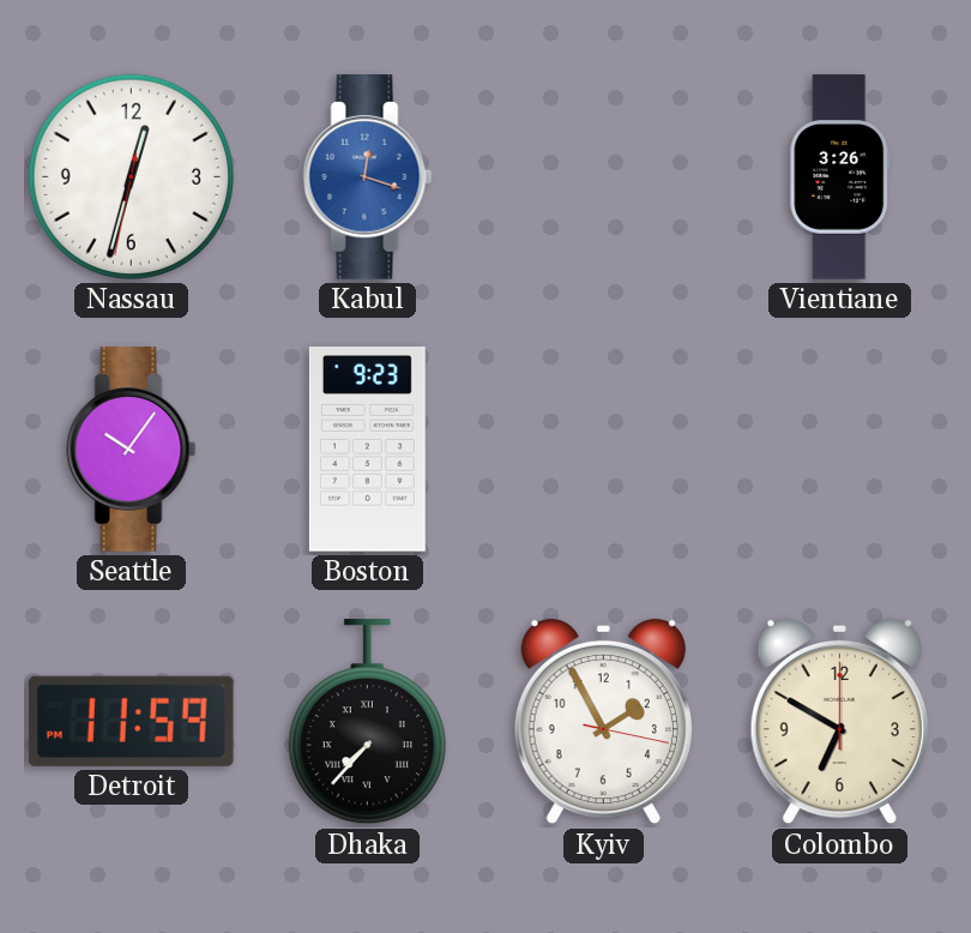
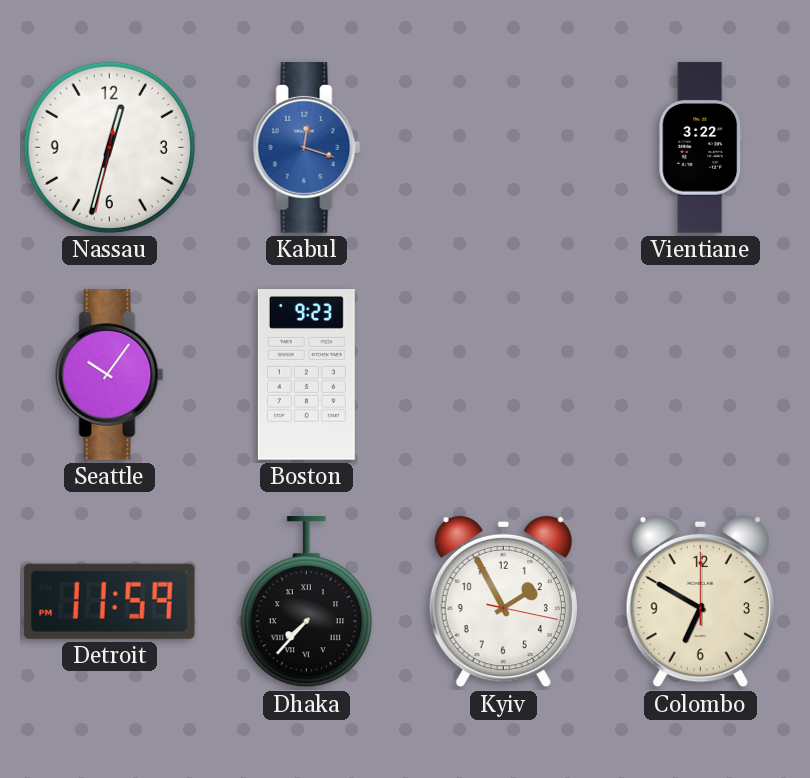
Vientiane: 3:26 -> 3:22
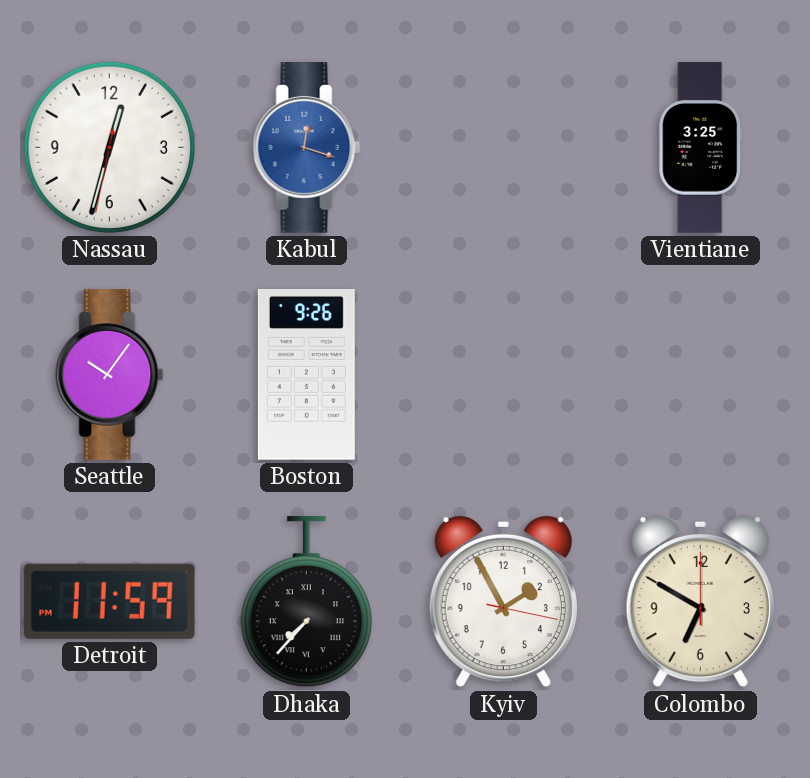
Vientiane: 3:22 -> 3:25
Boston: 9:23 -> 9:26
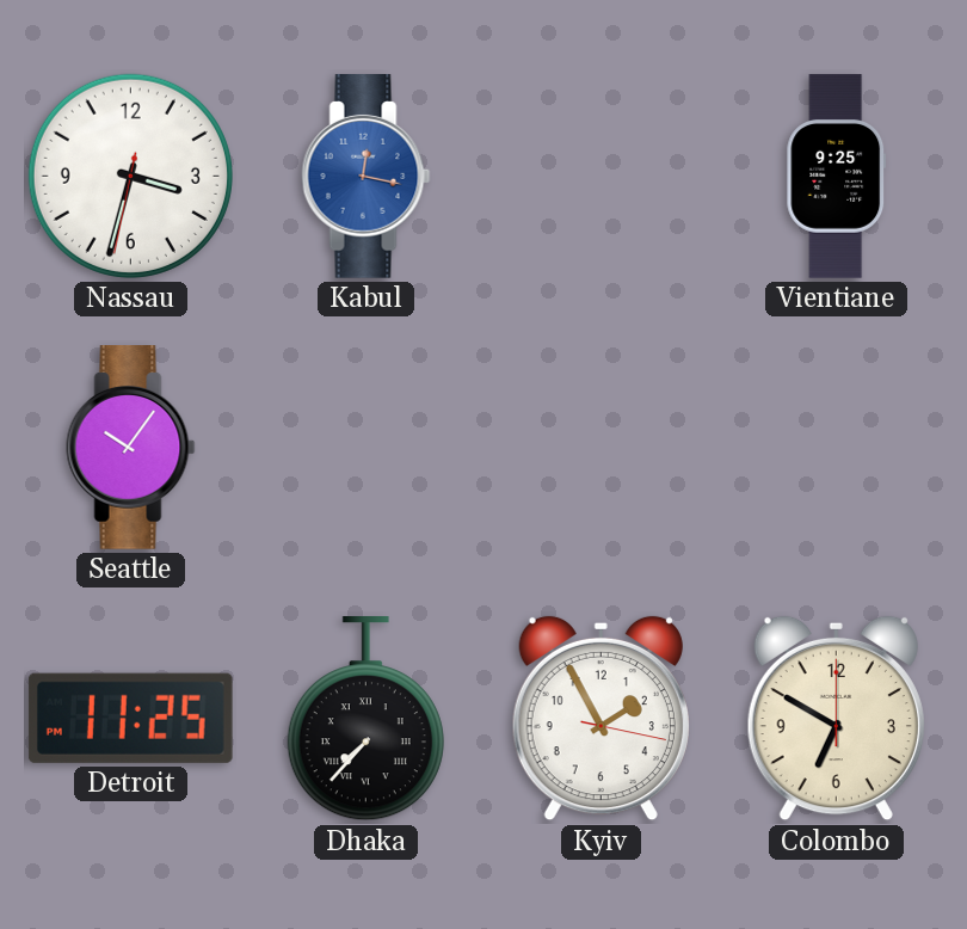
Nassau: 12:32 -> 3:32
Kabul: 12:18 -> 12:17
Vientiane: 3:25 -> 9:25
Boston: 9:26 -> none
Detroit: 11:59 -> 11:25
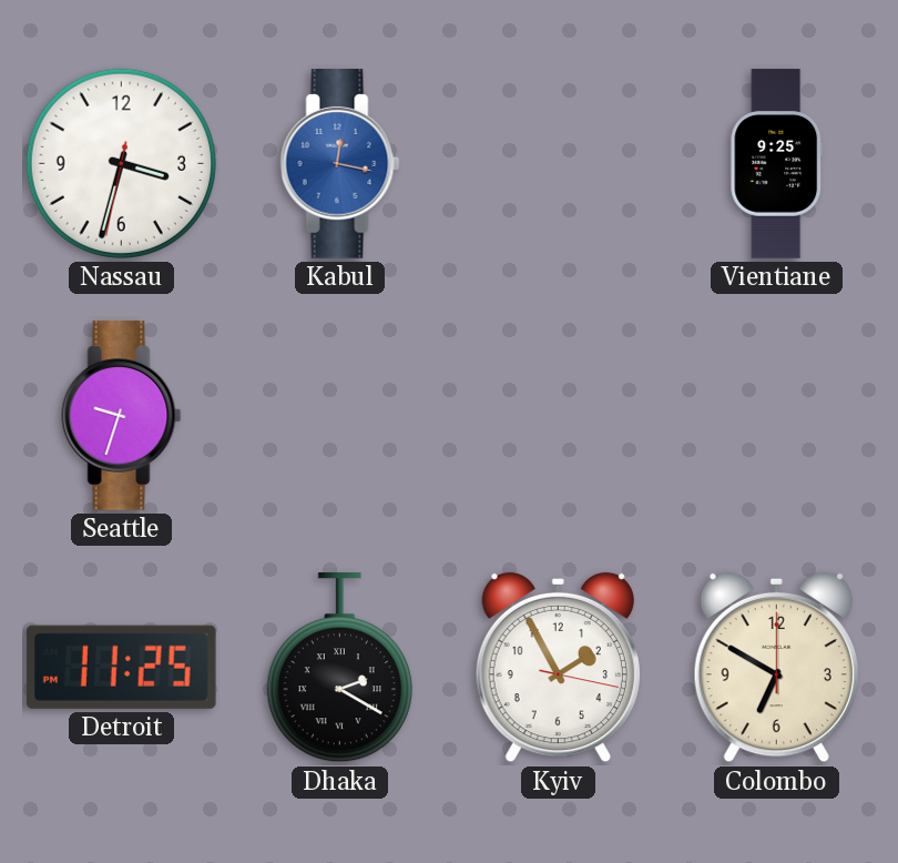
Seattle: 10:06 -> 9:33
Dhaka: 7:37 -> 2:20
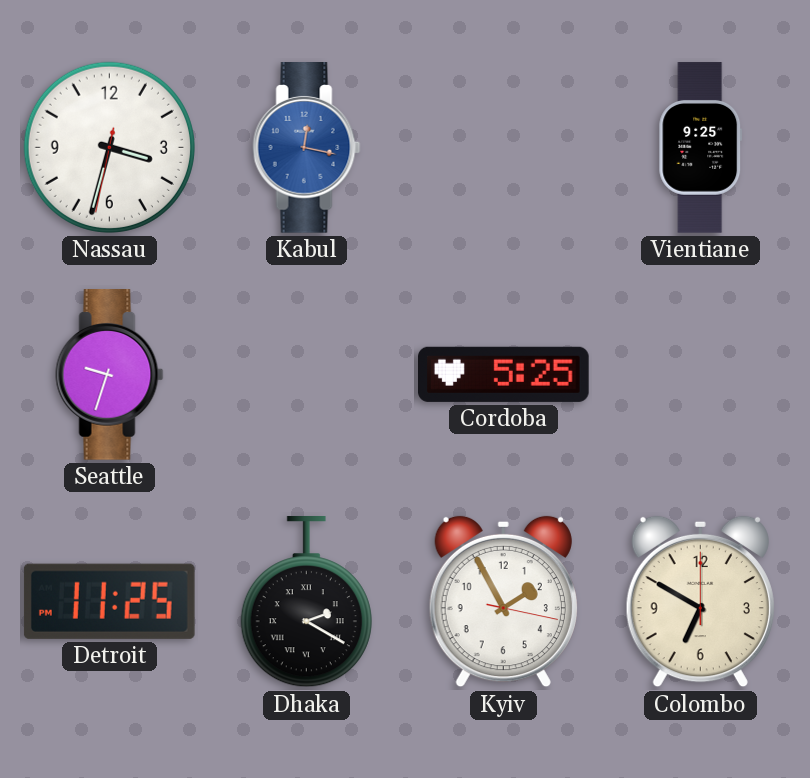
Cordoba: none -> 5:25
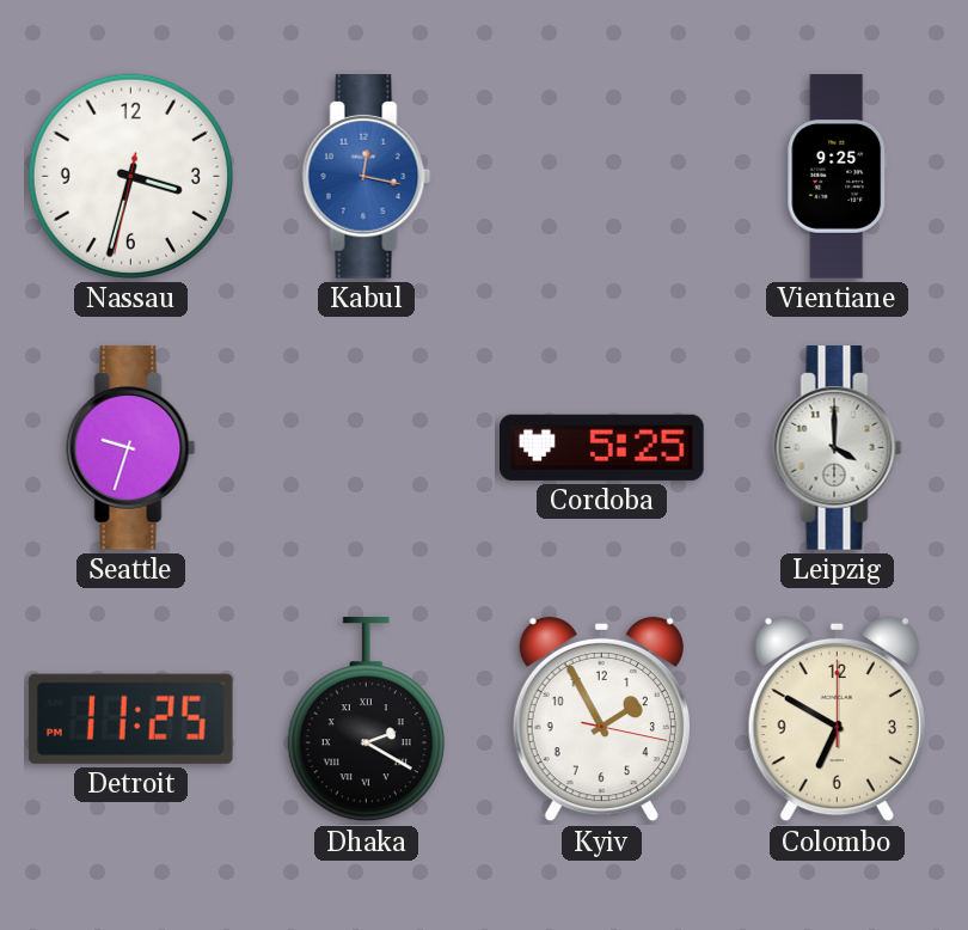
Leipzig: none -> 4:00
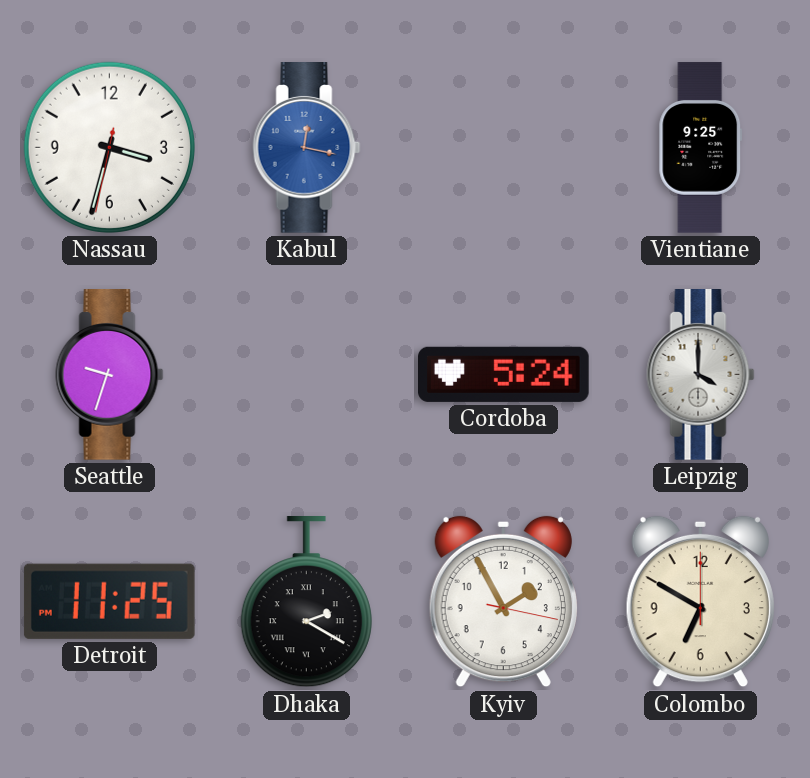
Cordoba: 5:25 -> 5:24
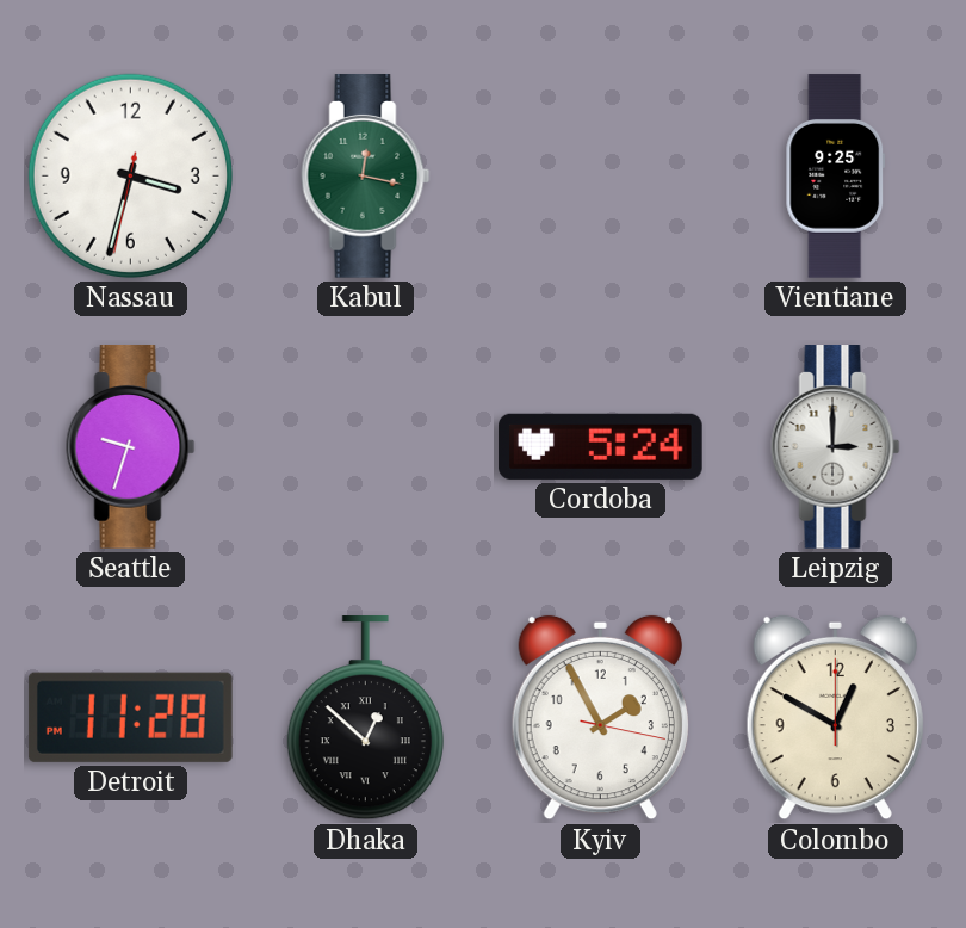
Kabul dial: blue -> green
Leipzig: 4:00 -> 3:00
Detroit: 11:25 -> 11:28
Dhaka: 2:20 -> 12:52
Colombo: 6:50 -> 12:50
